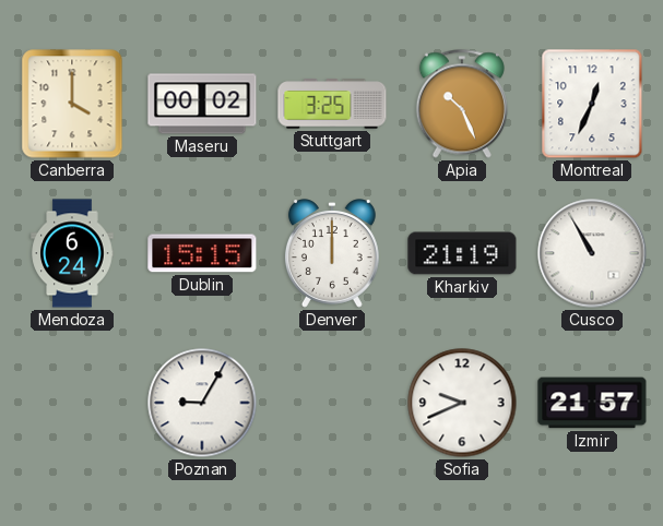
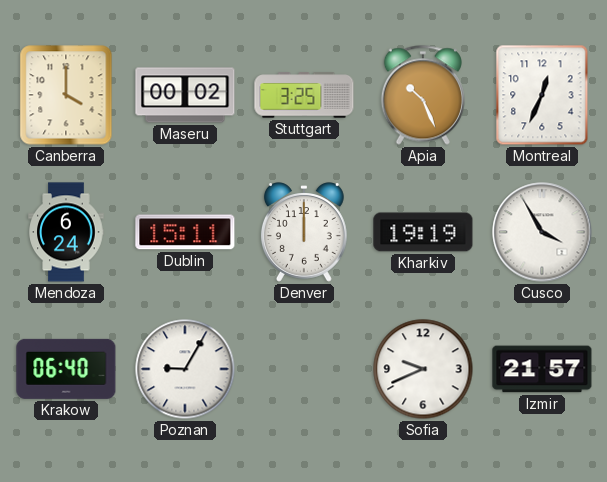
Dublin: 15:15 -> 15:11
Kharkiv: 21:19 -> 19:19
Cusco: 10:55 -> 3:55
Krakow: none -> 06:40
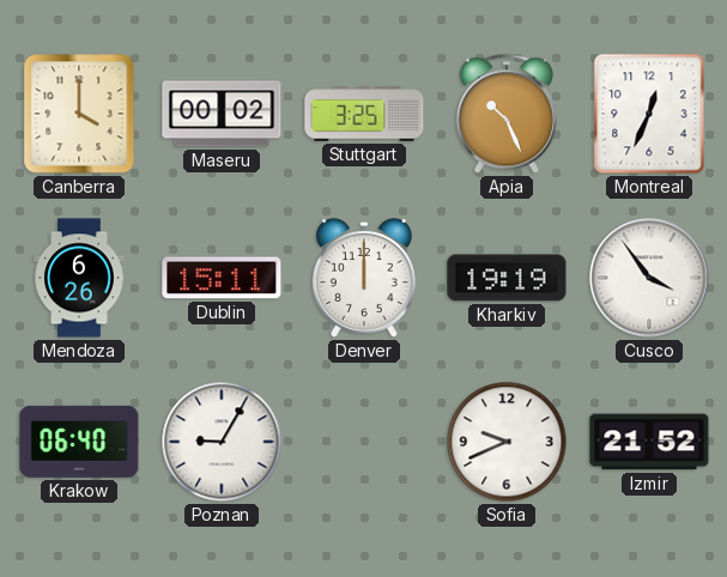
Mendoza: 6:24 -> 6:26
Cusco: 3:55 -> 3:54
Izmir: 21:57 -> 21:52
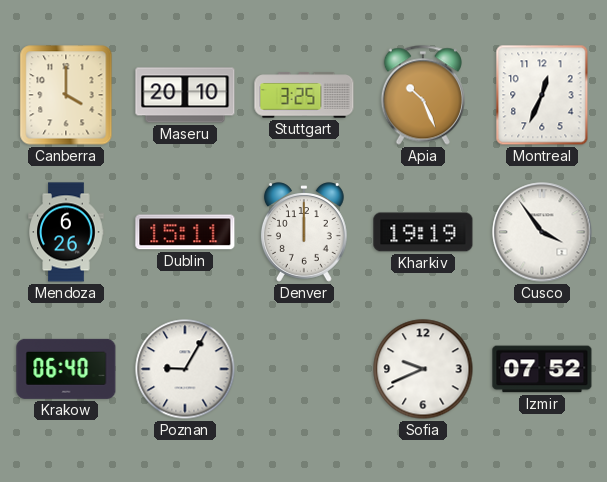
Maseru: 00:02 -> 20:10
Izmir: 21:52 -> 07:52
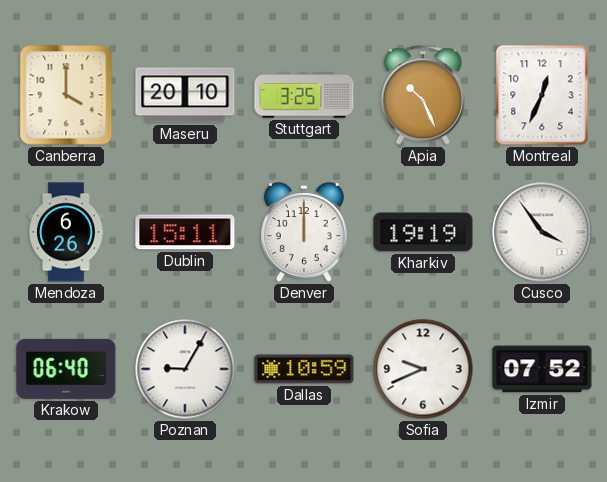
Dallas: none -> 10:59
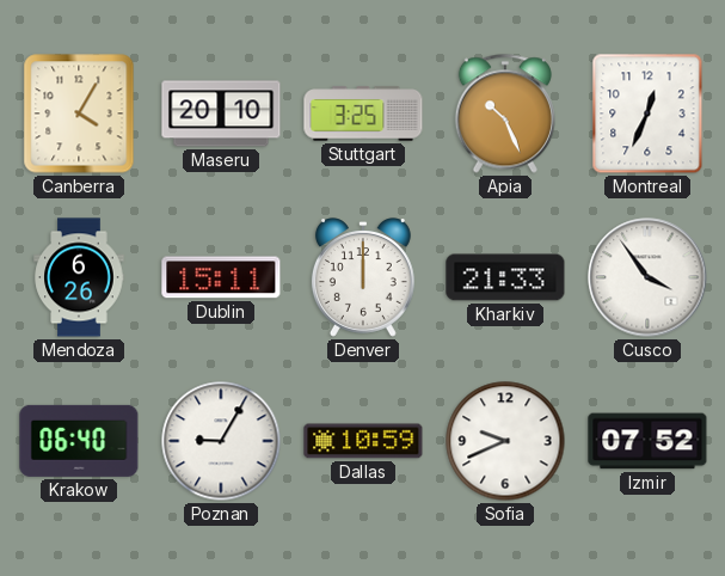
Canberra: 4:00 -> 4:05
Kharkiv: 19:19 -> 21:33
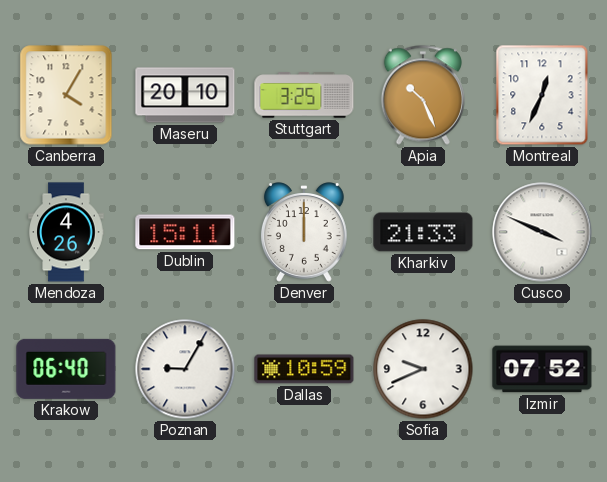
Mendoza: 6:26 -> 4:26
Cusco: 3:54 -> 3:49
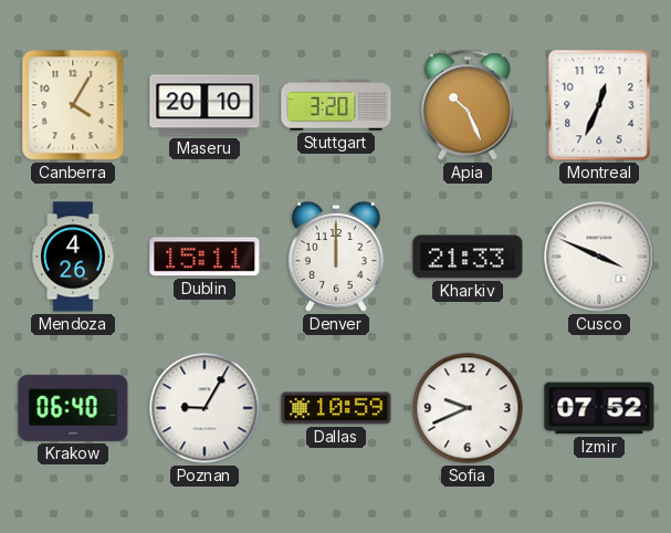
Stuttgart: 3:25 -> 3:20
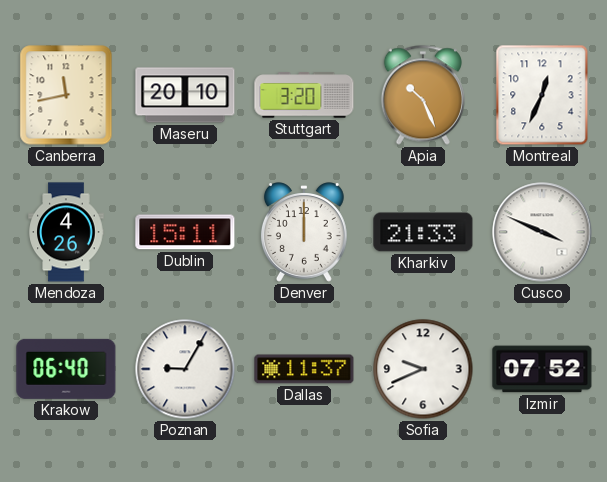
Canberra: 4:05 -> 11:43
Dallas: 10:59 -> 11:37
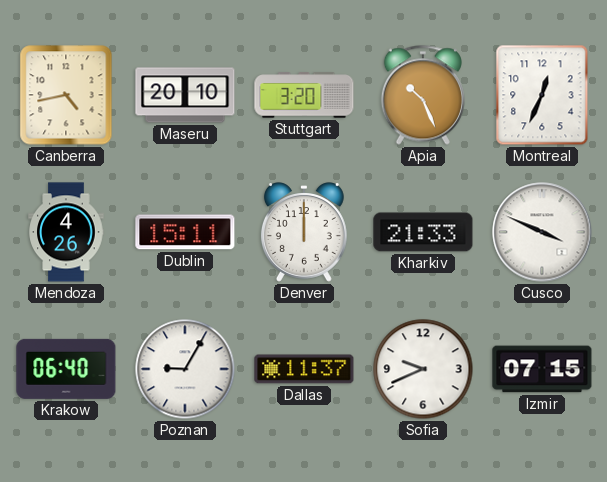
Canberra: 11:43 -> 4:43
Izmir: 07:52 -> 07:15
